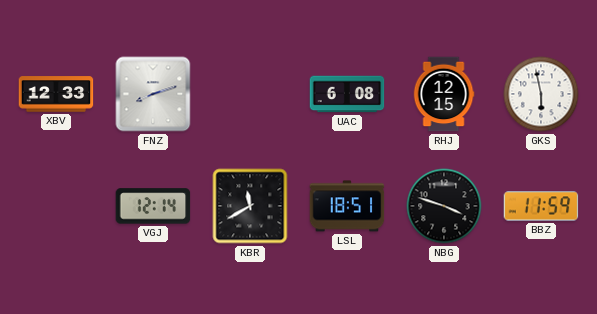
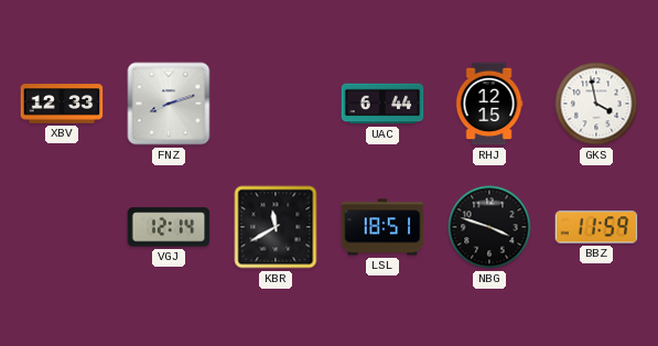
UAC: 6:08 -> 6:44
GKS: 5:58 -> 3:58
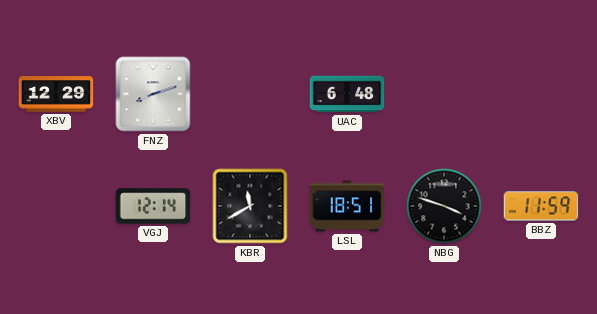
XBV: 12:33 -> 12:29
UAC: 6:44 -> 6:48
RHJ: 12:15 -> none
GKS: 3:58 -> none
